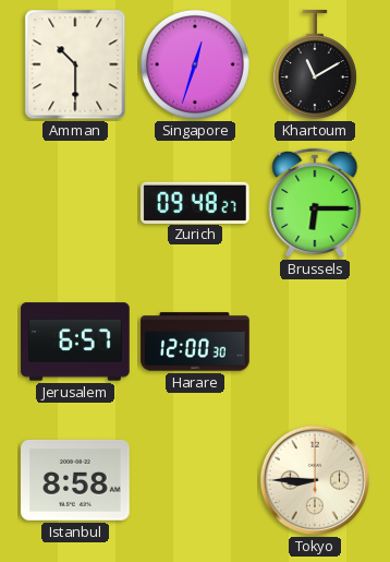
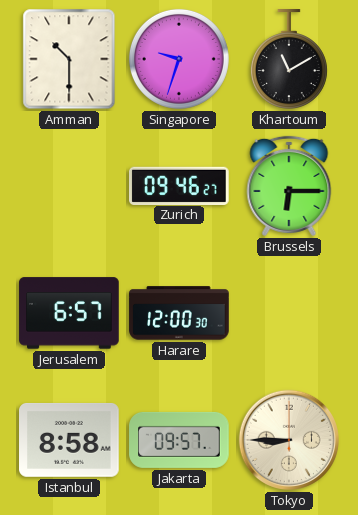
Singapore: 12:33 -> 9:33
Zurich: 09:48 -> 09:46
Jakarta: none -> 09:57
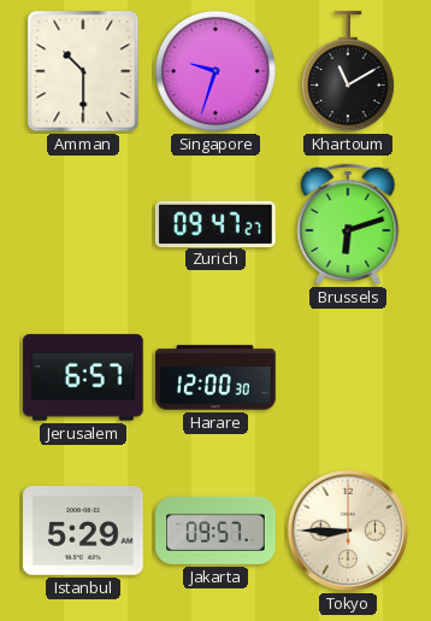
Zurich: 09:46 -> 09:47
Brussels: 6:15 -> 6:12
Istanbul: 8:58 -> 5:29
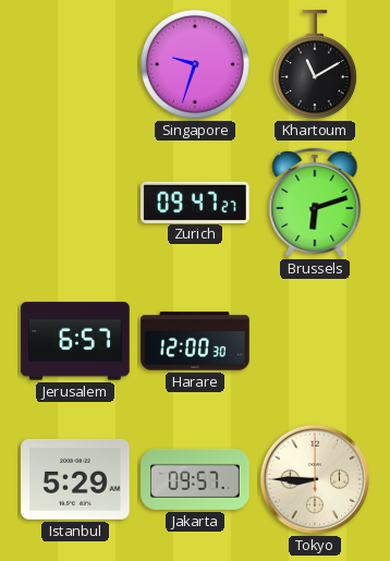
Amman: 10:30 -> none
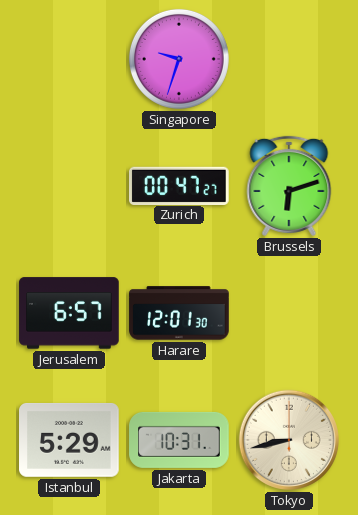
Khartoum: 11:10 -> none
Zurich: 09:47 -> 00:47
Harare: 12:00 -> 12:01
Jakarta: 09:57 -> 10:31
Tokyo: 8:45 -> 8:43
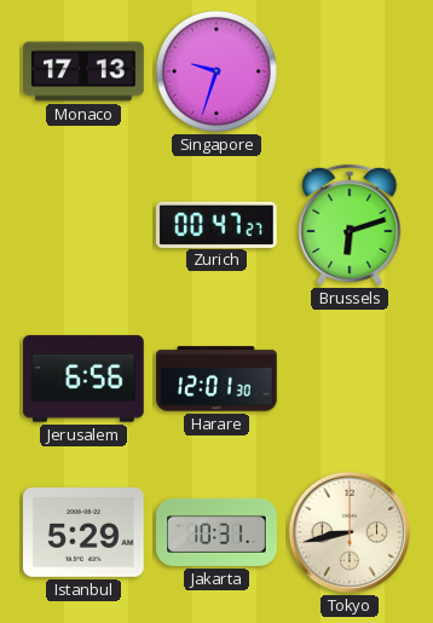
Monaco: none -> 17:13
Jerusalem: 6:57 -> 6:56
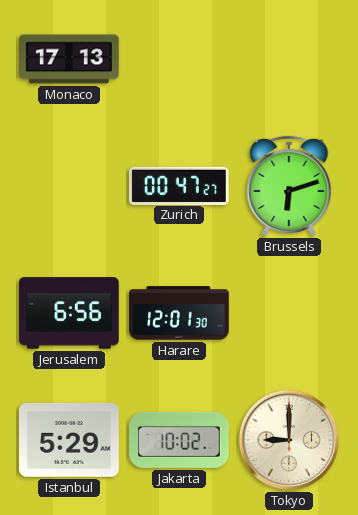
Singapore: 9:33 -> none
Jakarta: 10:31 -> 10:02
Tokyo: 8:43 -> 9:00
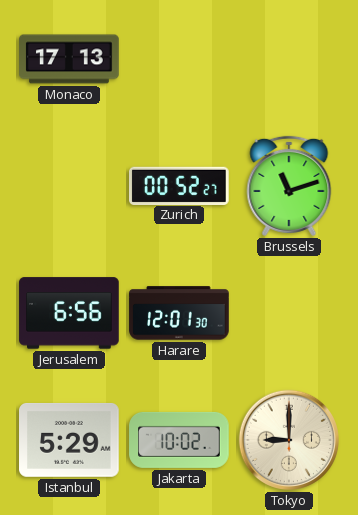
Zurich: 00:47 -> 00:52
Brussels: 6:12 -> 11:12
